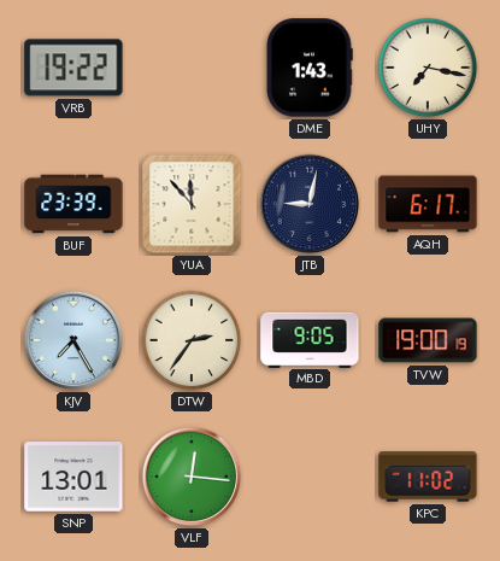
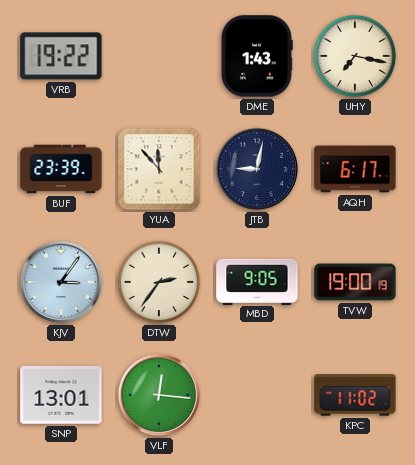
KJV: 7:25 -> 3:06
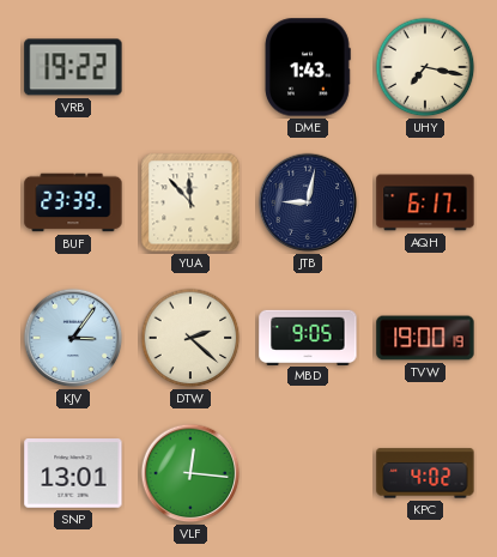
DTW: 2:36 -> 2:22
KPC: 11:02 -> 4:02
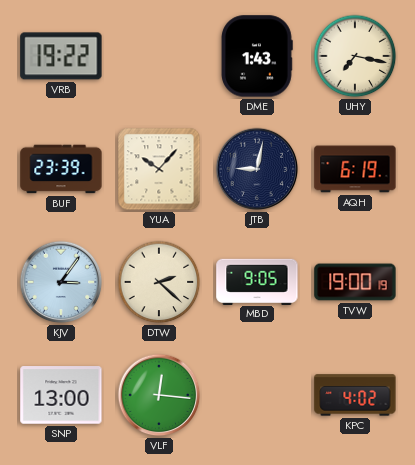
YUA: 11:53 -> 10:07
AQH: 6:17 -> 6:19
SNP: 13:01 -> 13:00
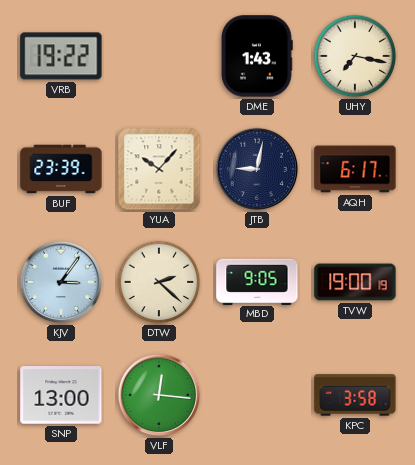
AQH: 6:19 -> 6:17
KPC: 4:02 -> 3:58
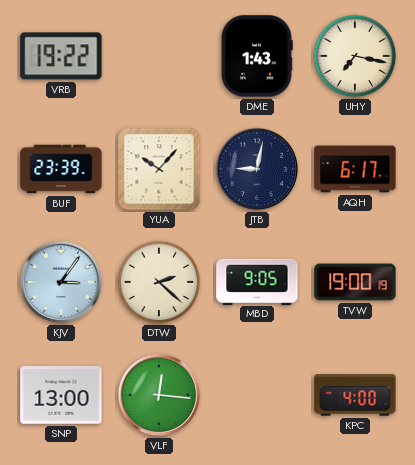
KPC: 3:58 -> 4:00
